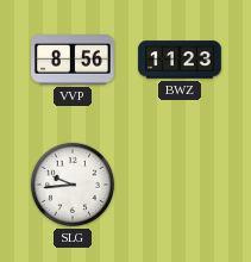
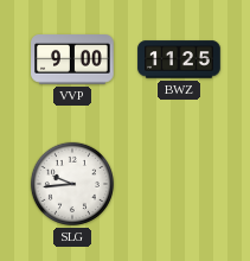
VVP: 8:56 -> 9:00
BWZ: 11:23 -> 11:25
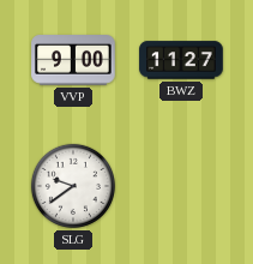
BWZ: 11:25 -> 11:27
SLG: 9:44 -> 9:39
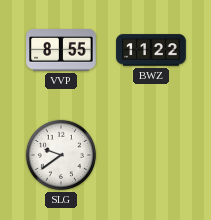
VVP: 9:00 -> 8:55
BWZ: 11:27 -> 11:22
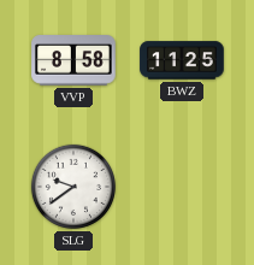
VVP: 8:55 -> 8:58
BWZ: 11:22 -> 11:25
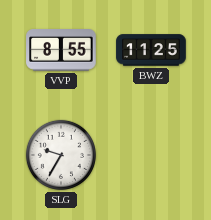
VVP: 8:58 -> 8:55
SLG: 9:39 -> 9:35
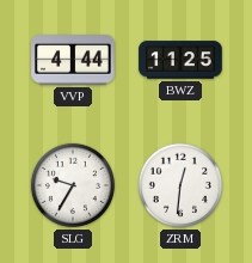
VVP: 8:55 -> 4:44
ZRM: none -> 12:31
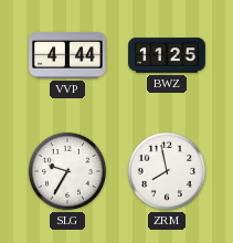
ZRM: 12:31 -> 7:58
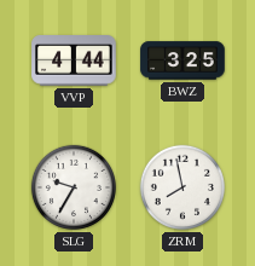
BWZ: 11:25 -> 3:25
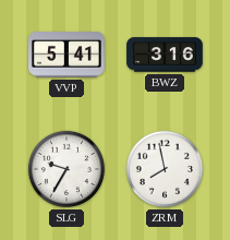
VVP: 4:44 -> 5:41
BWZ: 3:25 -> 3:16
